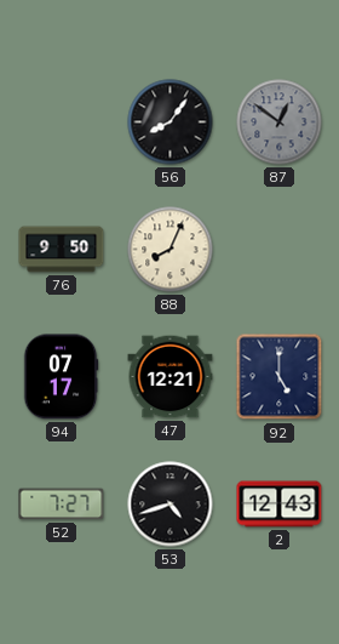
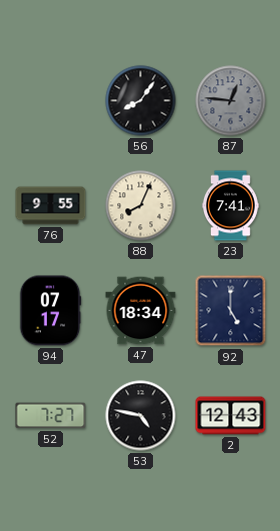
87: 12:51 -> 12:46
76: 9:50 -> 9:55
23: none -> 7:41
47: 12:21 -> 18:34
53: 4:42 -> 4:47
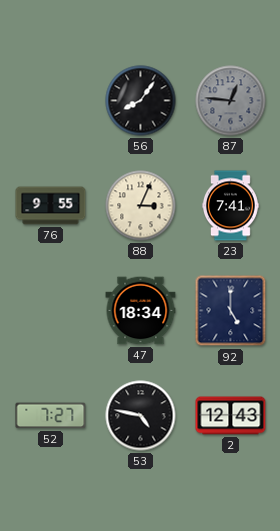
88: 8:04 -> 3:04
94: 07:17 -> none
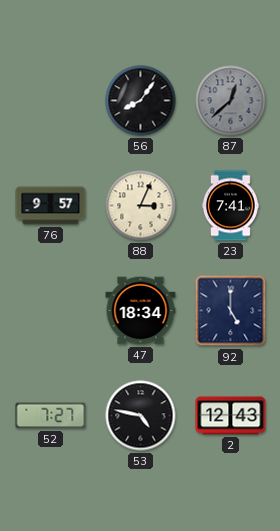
87: 12:46 -> 12:38
76: 9:55 -> 9:57
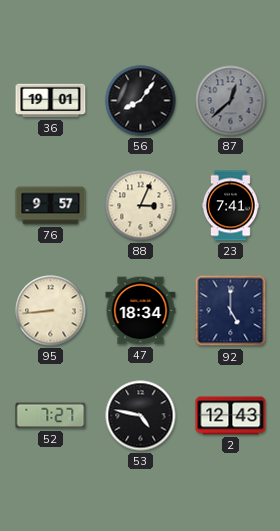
36: none -> 19:01
95: none -> 8:44
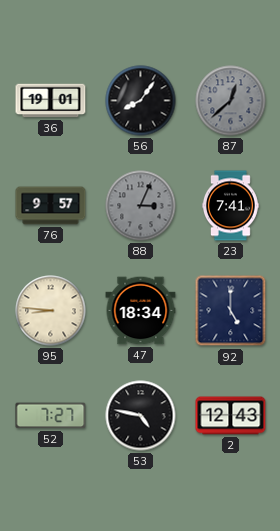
88 dial: cream -> grey
95: 8:44 -> 8:46
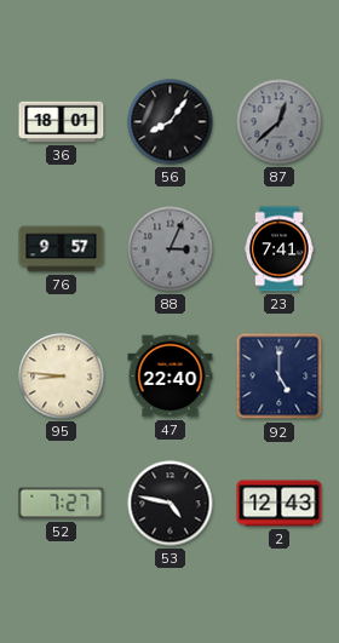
36: 19:01 -> 18:01
47: 18:34 -> 22:40
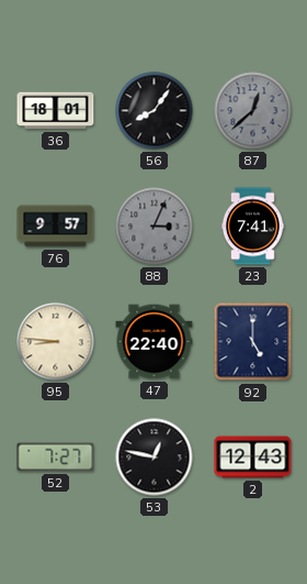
53: 4:47 -> 12:47
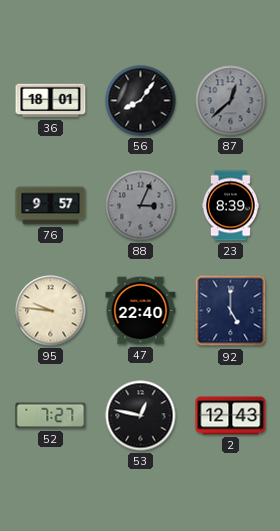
23: 7:41 -> 8:39
95: 8:46 -> 9:46
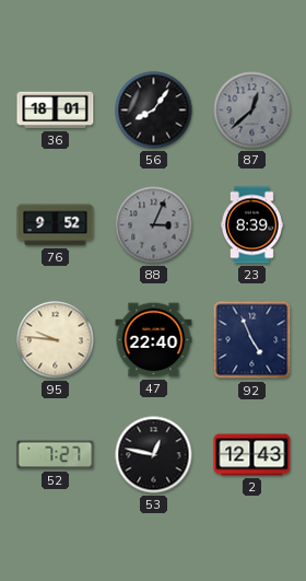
76: 9:57 -> 9:52
92: 5:00 -> 4:56
